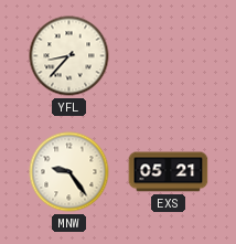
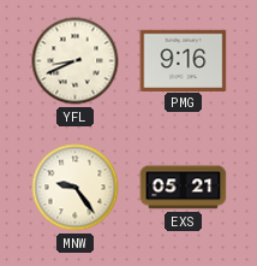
YFL: 8:37 -> 8:41
PMG: none -> 9:16
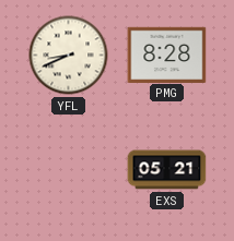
PMG: 9:16 -> 8:28
MNW: 9:24 -> none
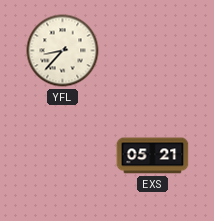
YFL: 8:41 -> 8:37
PMG: 8:28 -> none
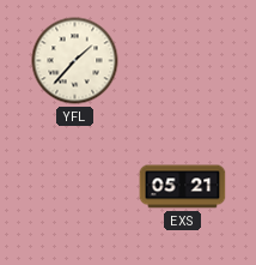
YFL: 8:37 -> 1:37
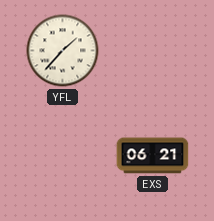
EXS: 05:21 -> 06:21
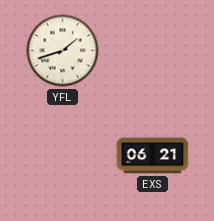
YFL: 1:37 -> 1:42
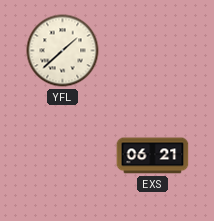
YFL: 1:42 -> 1:38
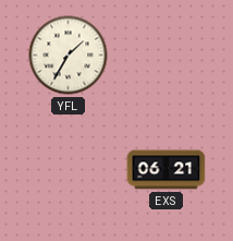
YFL: 1:38 -> 1:35
